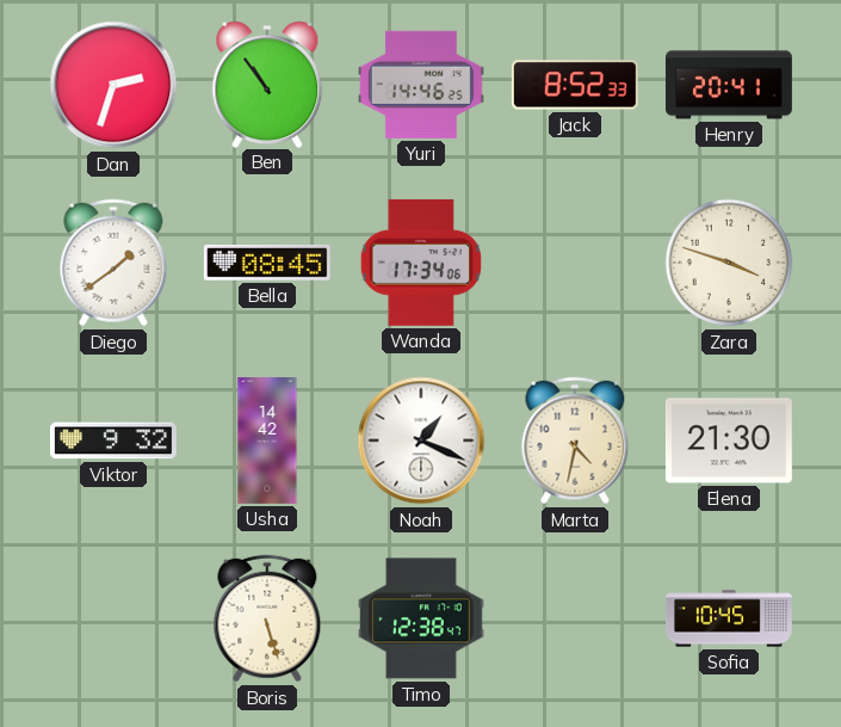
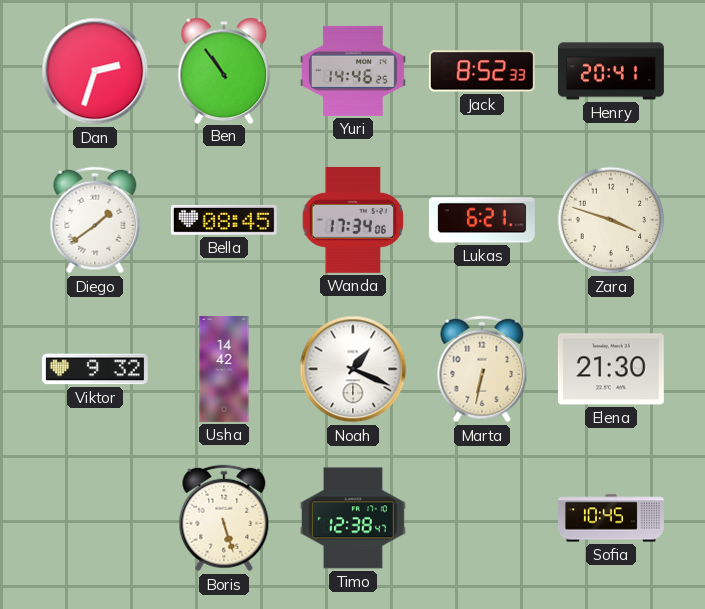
Lukas: none -> 6:21
Marta: 4:32 -> 6:32
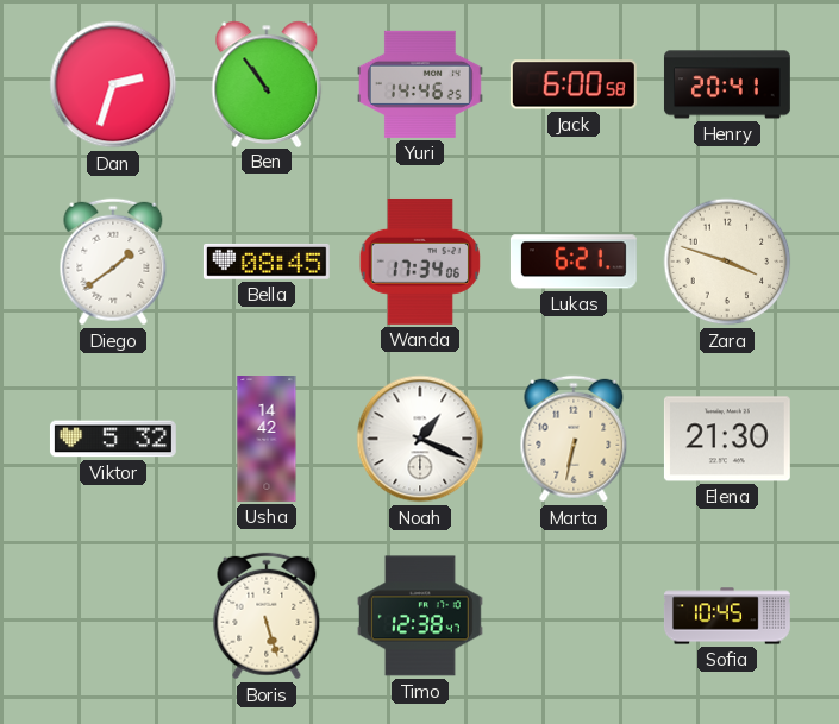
Jack: 8:52 -> 6:00
Viktor: 9:32 -> 5:32
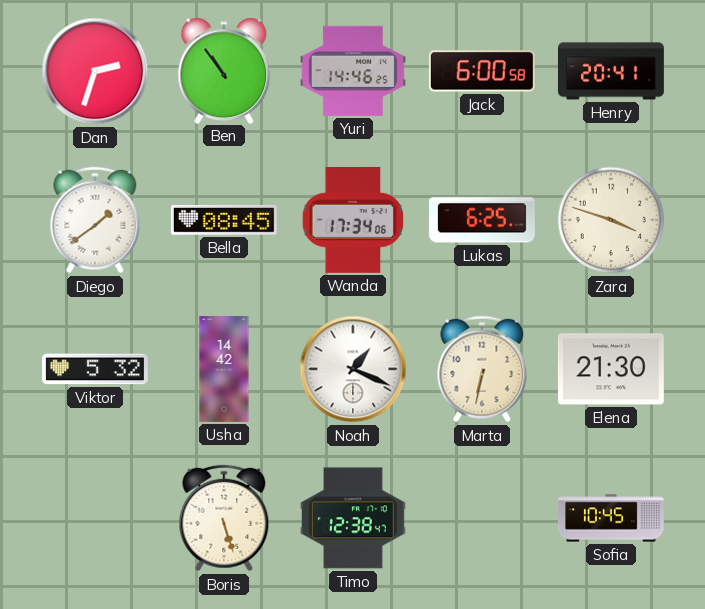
Lukas: 6:21 -> 6:25
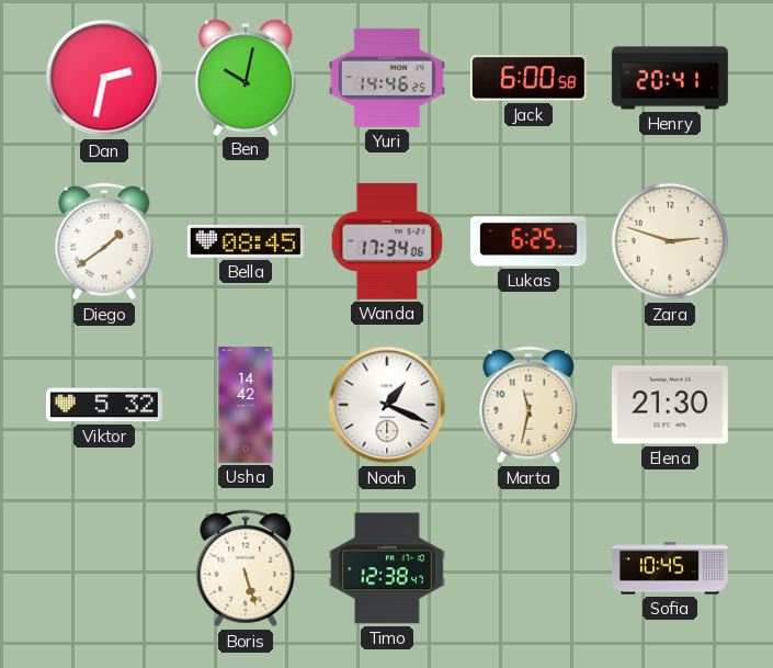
Dan: 2:33 -> 2:32
Ben: 10:54 -> 10:02
Zara: 3:48 -> 2:48
Marta: 6:32 -> 11:32
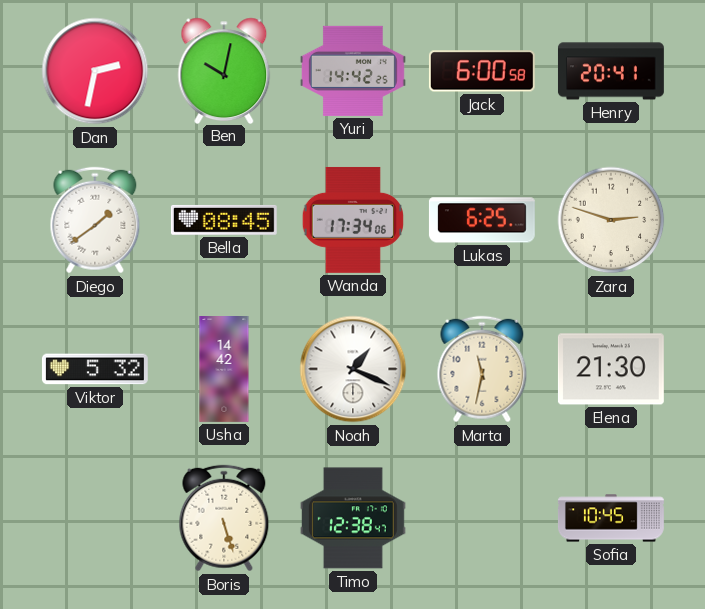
Yuri: 14:46 -> 14:42
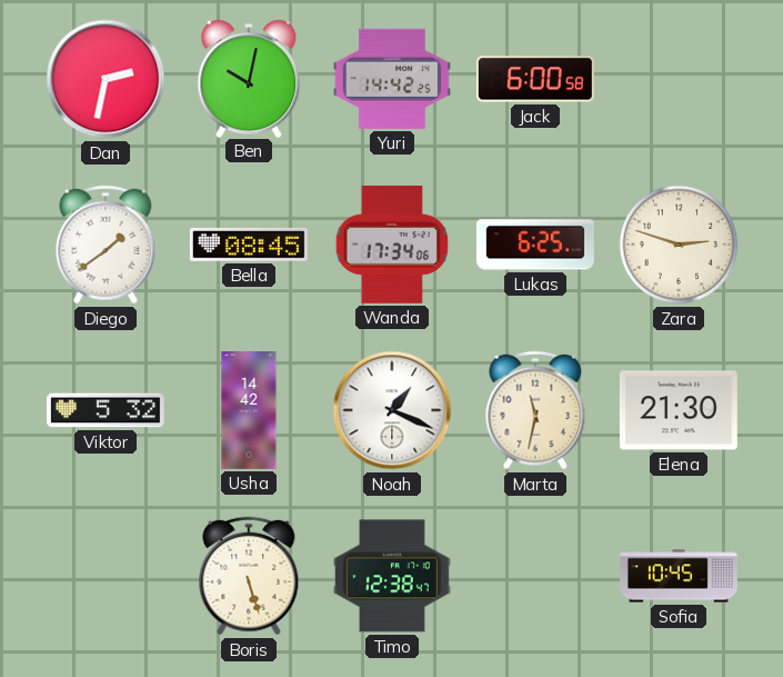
Henry: 20:41 -> none
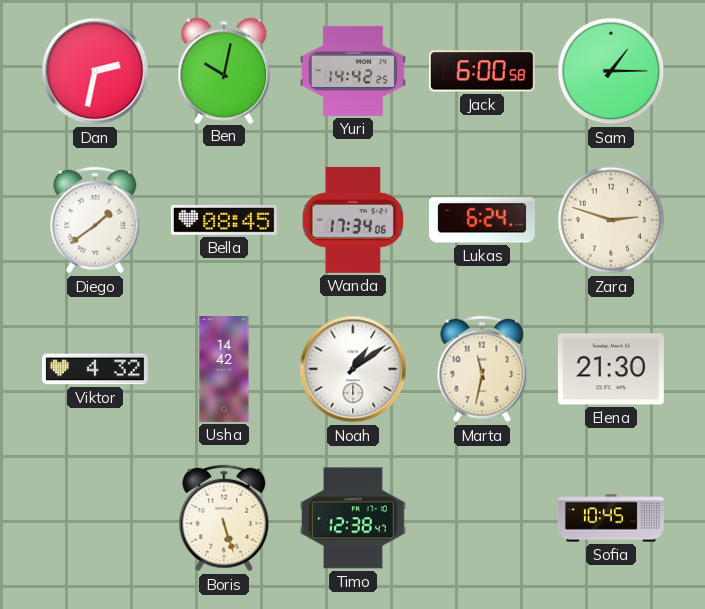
Sam: none -> 1:15
Lukas: 6:25 -> 6:24
Viktor: 5:32 -> 4:32
Noah: 1:19 -> 1:09
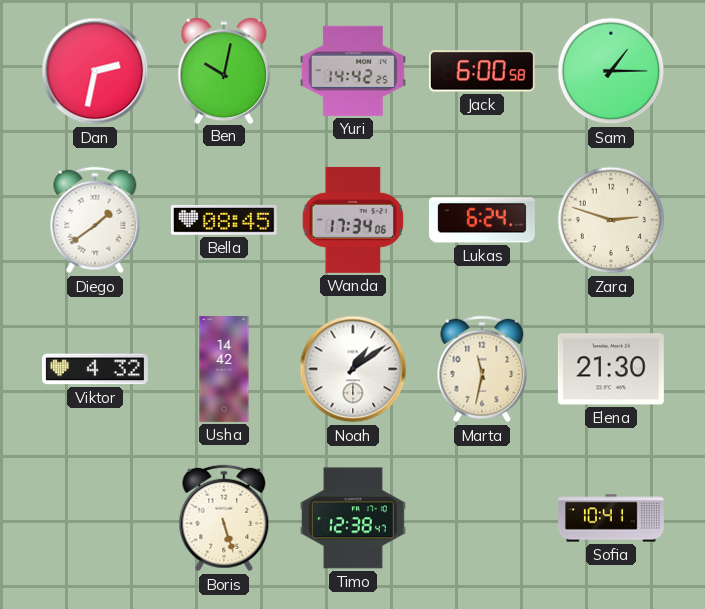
Sofia: 10:45 -> 10:41
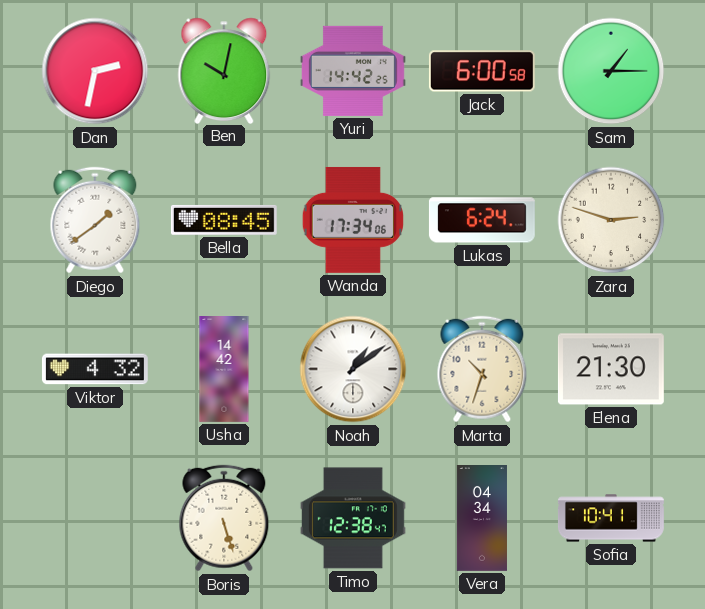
Marta: 11:32 -> 10:33
Vera: none -> 04:34
